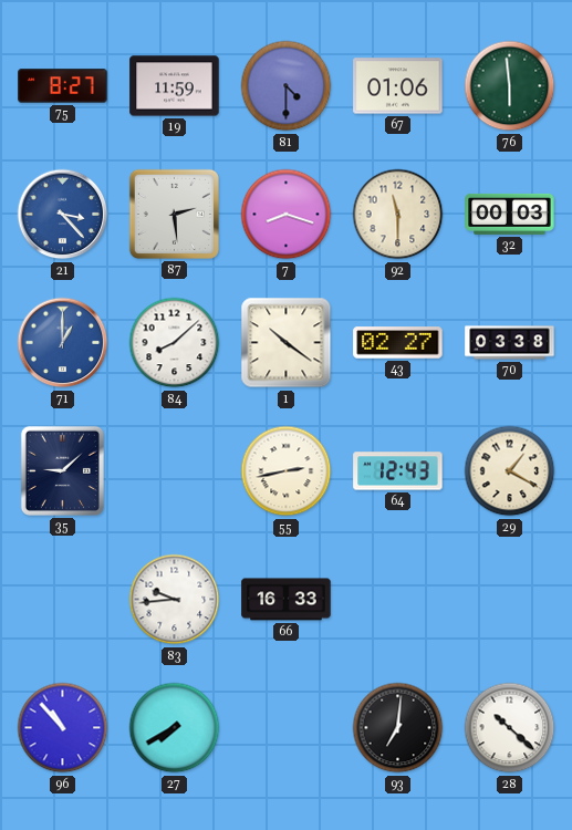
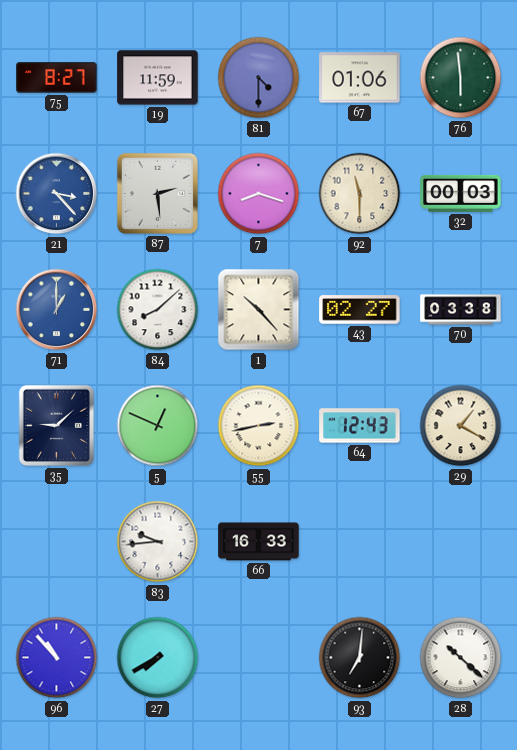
1: 10:21 -> 10:23
5: none -> 12:49
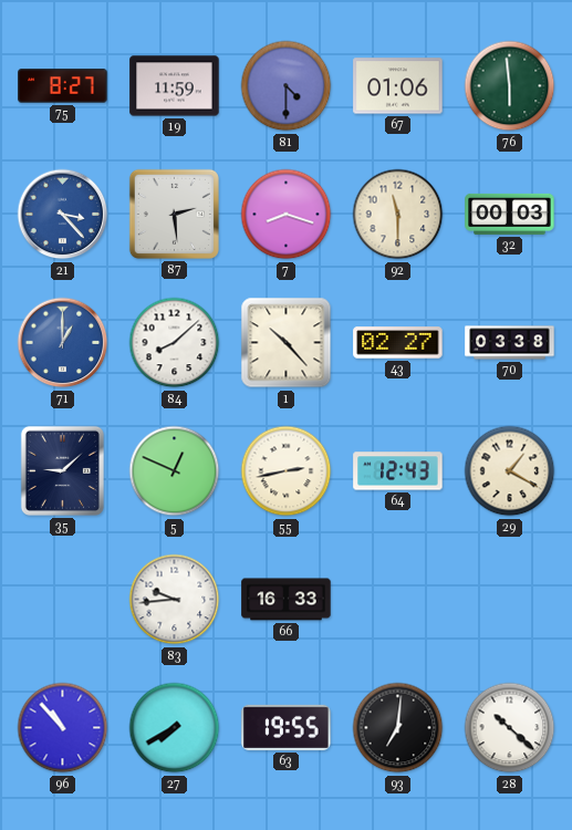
63: none -> 19:55
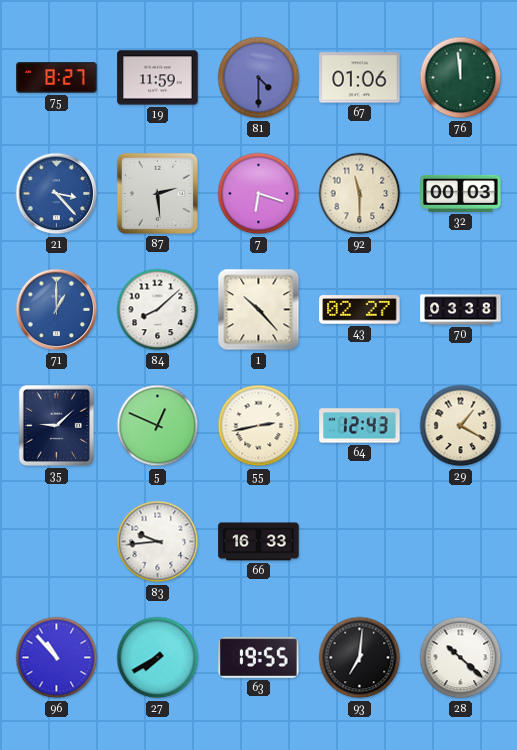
76: 5:59 -> 11:59
7: 8:18 -> 6:18
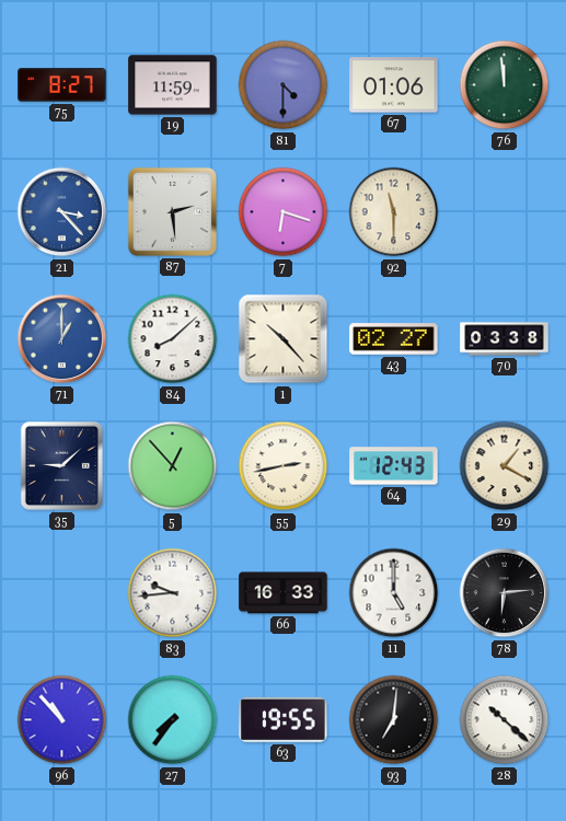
32: 00:03 -> none
5: 12:49 -> 12:53
11: none -> 5:00
78: none -> 6:14
27: 7:40 -> 7:36
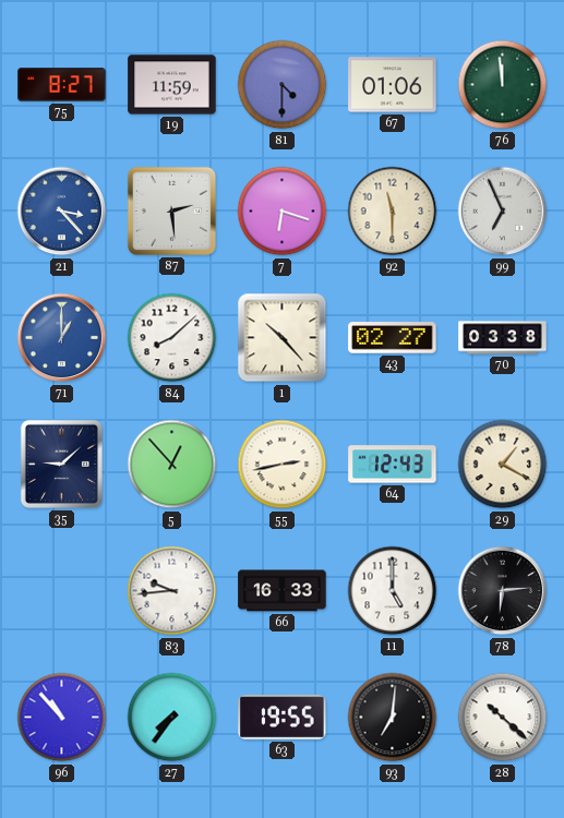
99: none -> 6:56
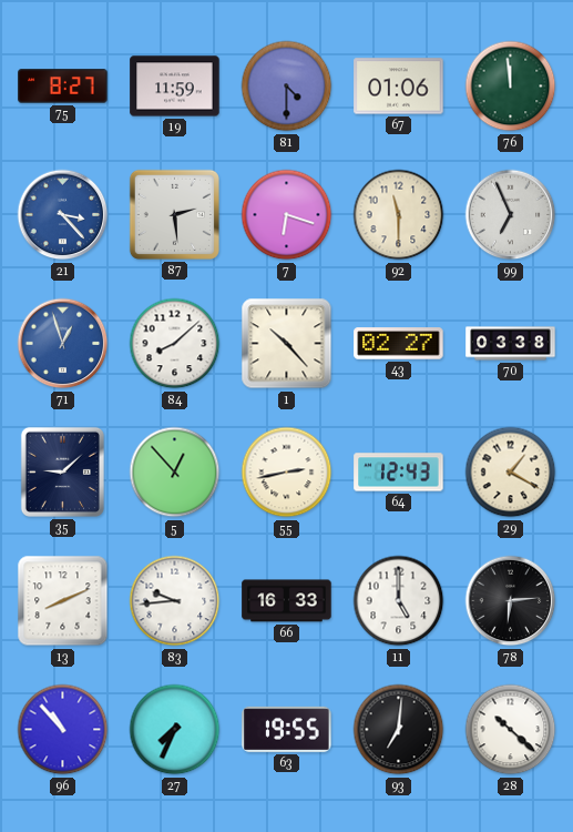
71: 1:00 -> 12:57
13: none -> 8:11
27: 7:36 -> 7:34
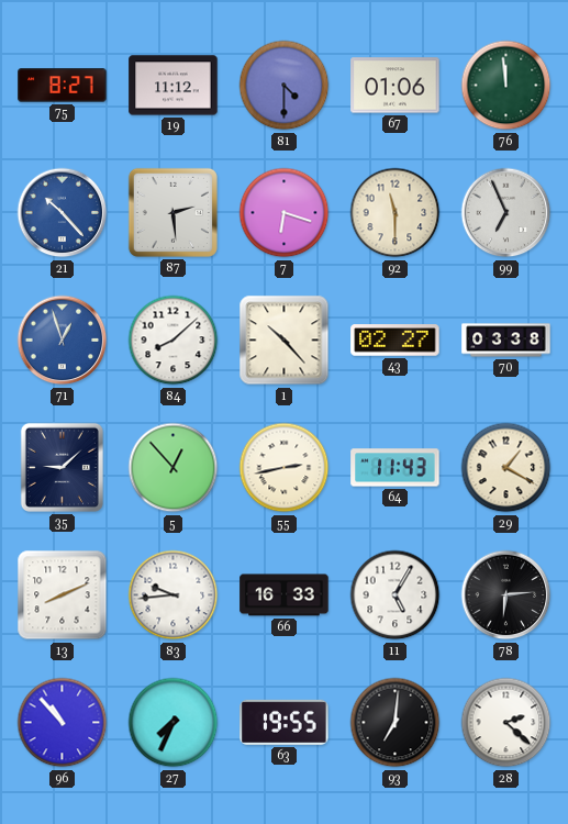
19: 11:59 -> 11:12
21: 3:23 -> 10:23
64: 12:43 -> 11:43
11: 5:00 -> 5:05
28: 10:22 -> 2:22
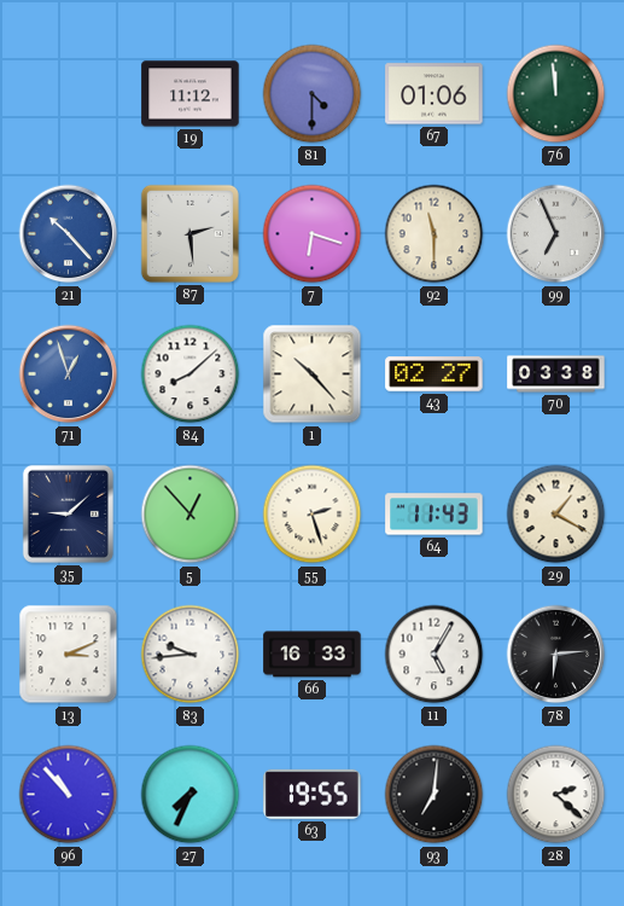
75: 8:27 -> none
55: 2:43 -> 2:27
13: 8:11 -> 3:11
